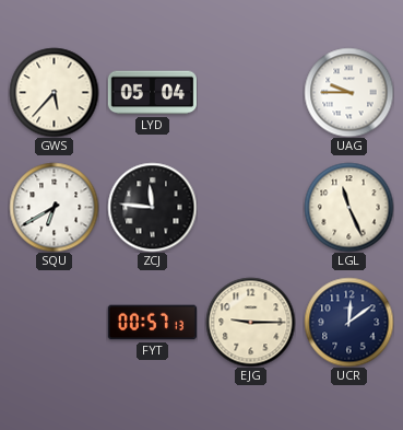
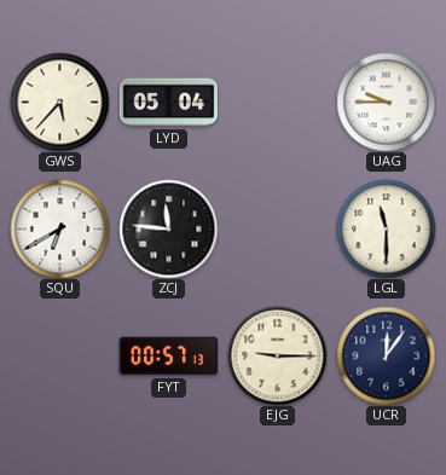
LGL: 11:26 -> 11:30
UCR: 12:09 -> 12:06
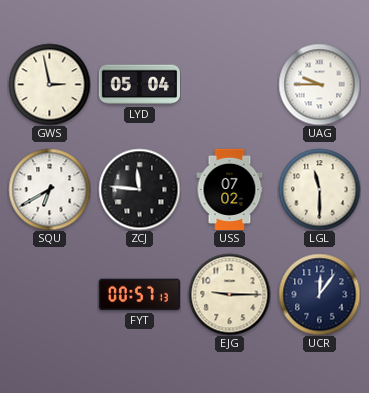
GWS: 5:37 -> 2:58
USS: none -> 07:02
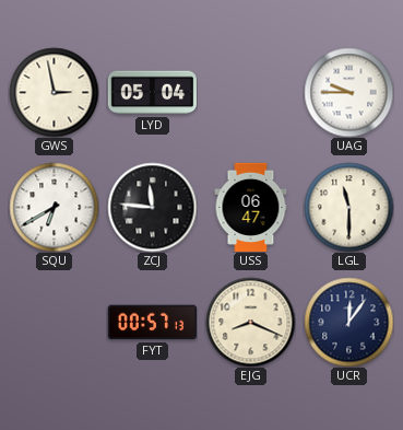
USS: 07:02 -> 06:47
EJG: 9:15 -> 8:19
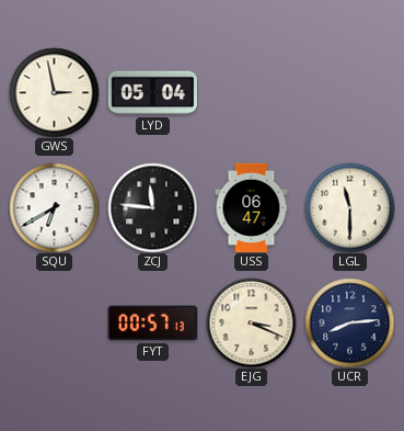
UAG: 9:45 -> none
EJG: 8:19 -> 3:19
UCR: 12:06 -> 8:14
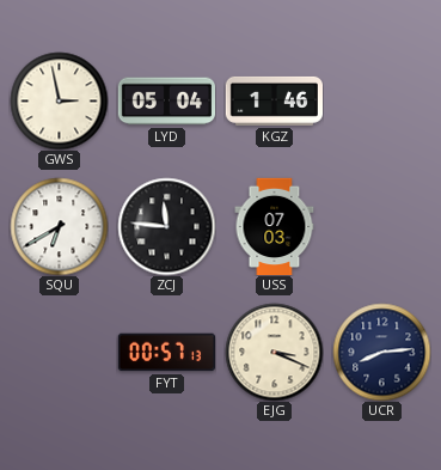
KGZ: none -> 1:46
USS: 06:47 -> 07:03
LGL: 11:30 -> none
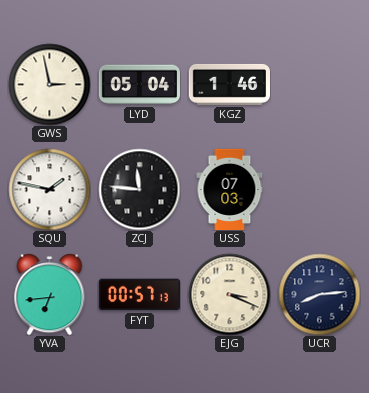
SQU: 6:40 -> 1:47
YVA: none -> 6:44
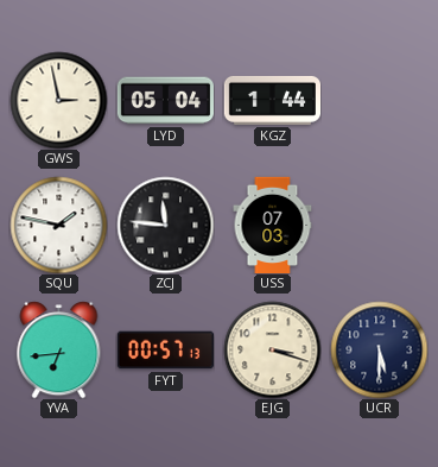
KGZ: 1:46 -> 1:44
EJG: 3:19 -> 3:18
UCR: 8:14 -> 5:30
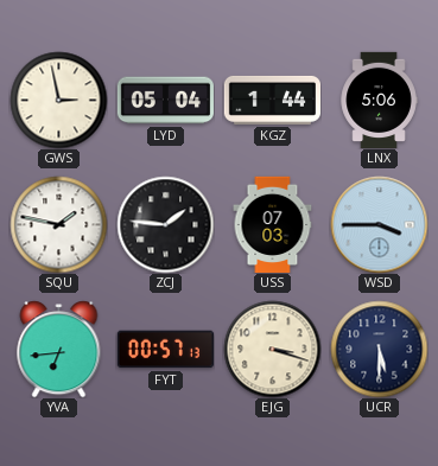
LNX: none -> 5:06
ZCJ: 11:46 -> 1:46
WSD: none -> 3:45
